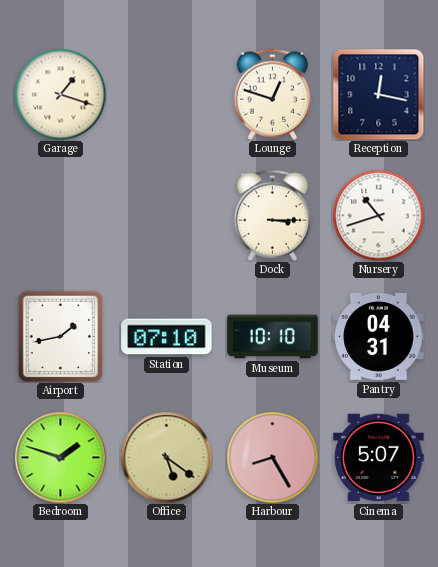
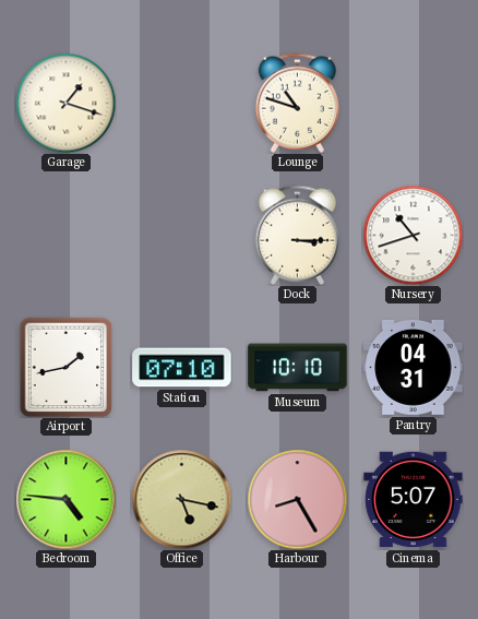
Lounge: 12:48 -> 10:48
Reception: 12:17 -> none
Bedroom: 1:48 -> 4:46
Office: 5:21 -> 5:17
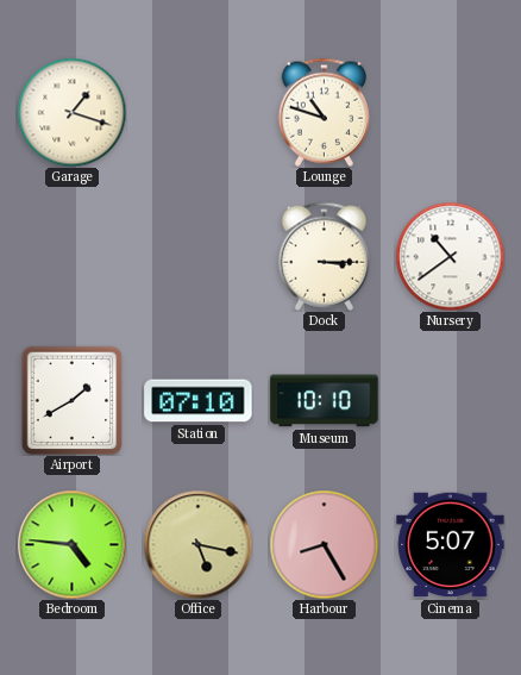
Nursery: 10:42 -> 10:39
Airport: 1:43 -> 1:40
Pantry: 04:31 -> none
